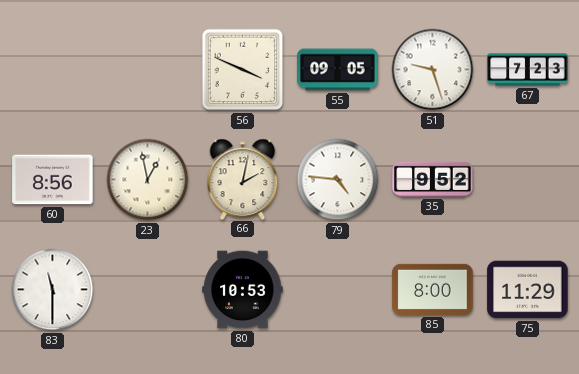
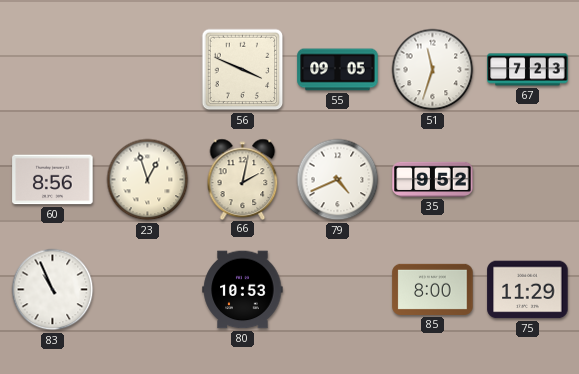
51: 9:27 -> 11:33
23: 12:58 -> 12:57
79: 4:46 -> 4:41
83: 11:30 -> 10:56
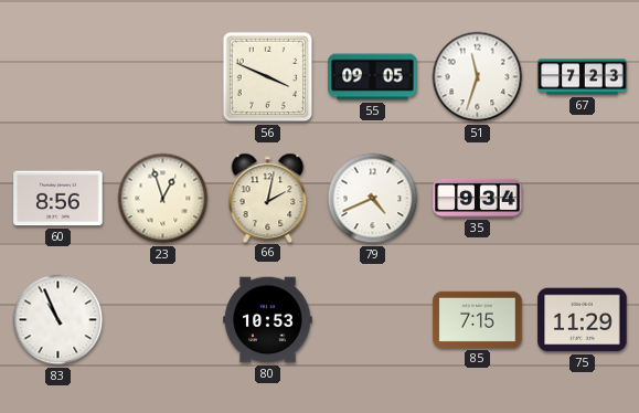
35: 9:52 -> 9:34
85: 8:00 -> 7:15
